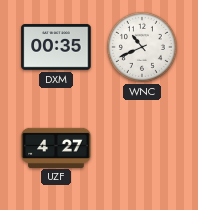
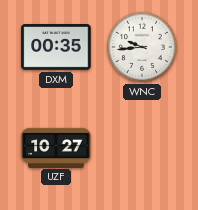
WNC: 10:41 -> 9:44
UZF: 4:27 -> 10:27
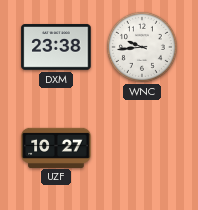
DXM: 00:35 -> 23:38
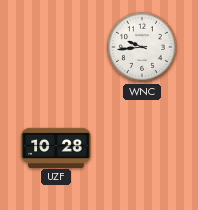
DXM: 23:38 -> none
UZF: 10:27 -> 10:28
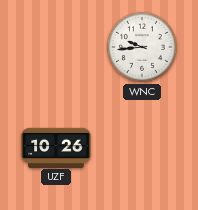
UZF: 10:28 -> 10:26
